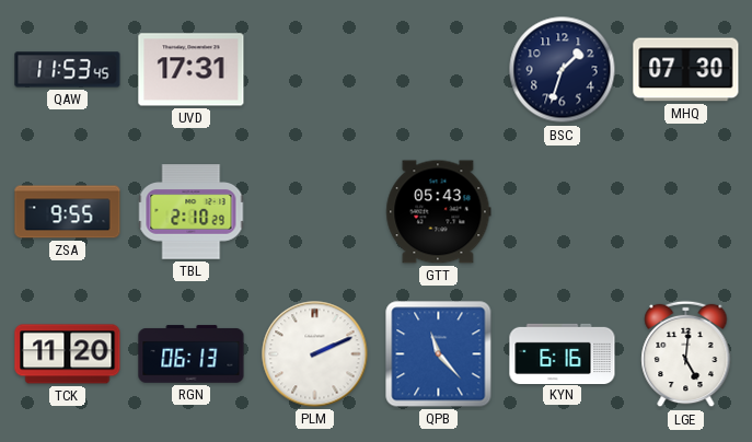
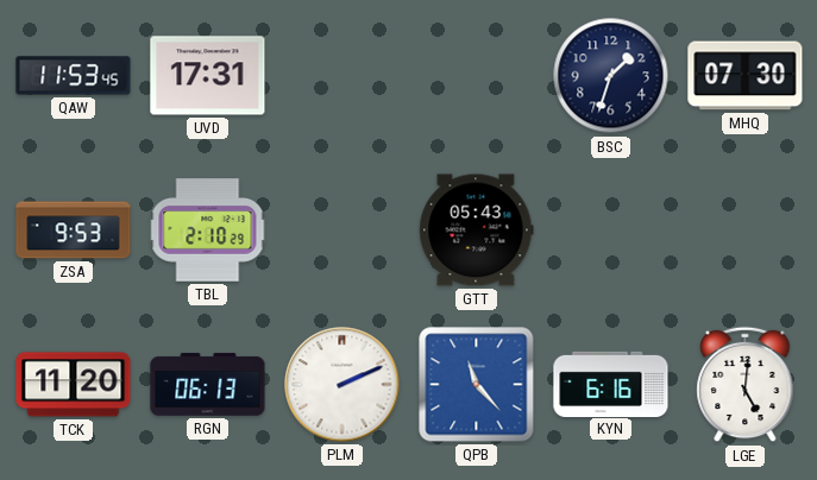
ZSA: 9:55 -> 9:53
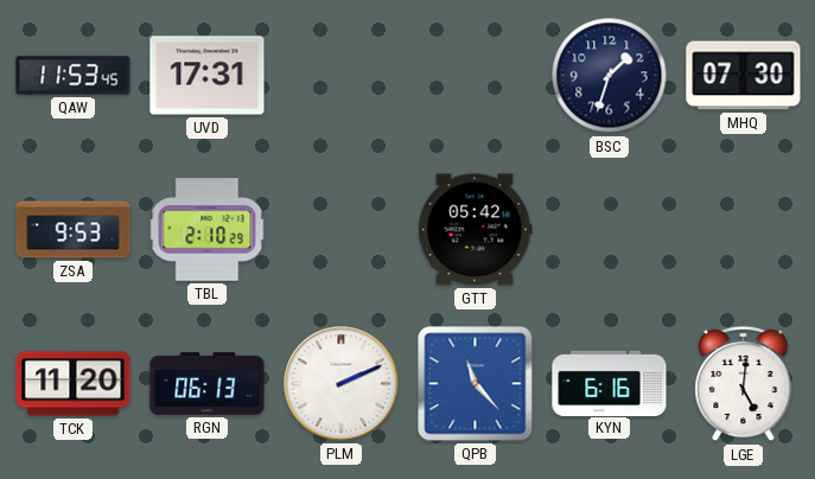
GTT: 05:43 -> 05:42
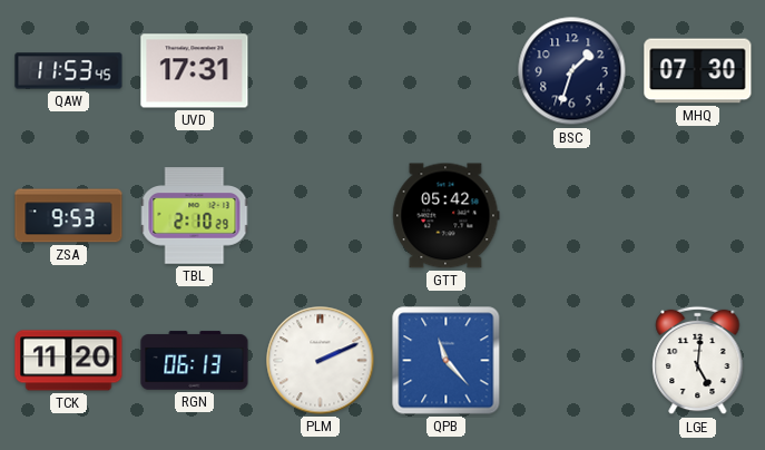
KYN: 6:16 -> none
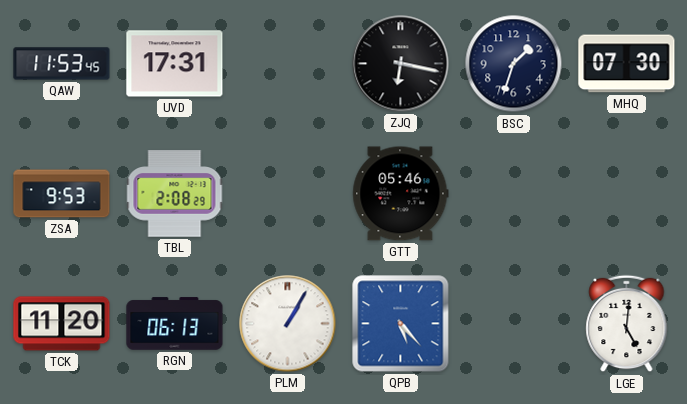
ZJQ: none -> 6:17
TBL: 2:10 -> 2:08
GTT: 05:42 -> 05:46
PLM: 2:11 -> 1:05
QPB: 11:23 -> 5:23
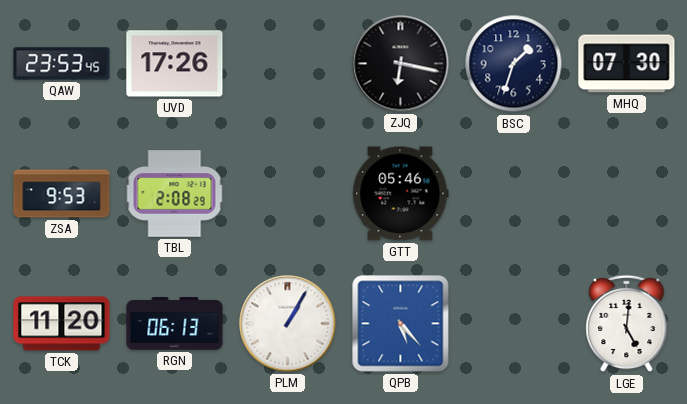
QAW: 11:53 -> 23:53
UVD: 17:31 -> 17:26
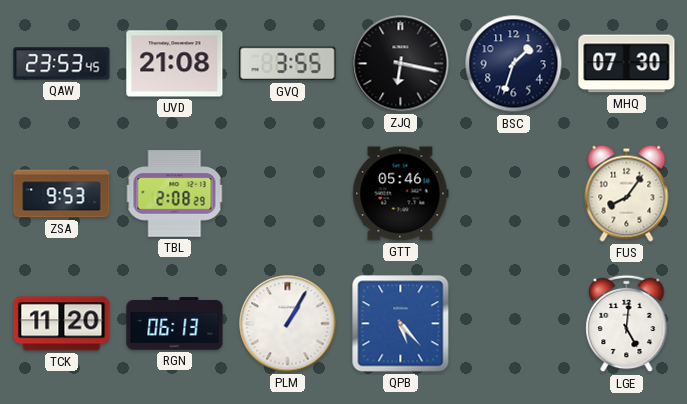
UVD: 17:26 -> 21:08
GVQ: none -> 3:55
FUS: none -> 8:06
